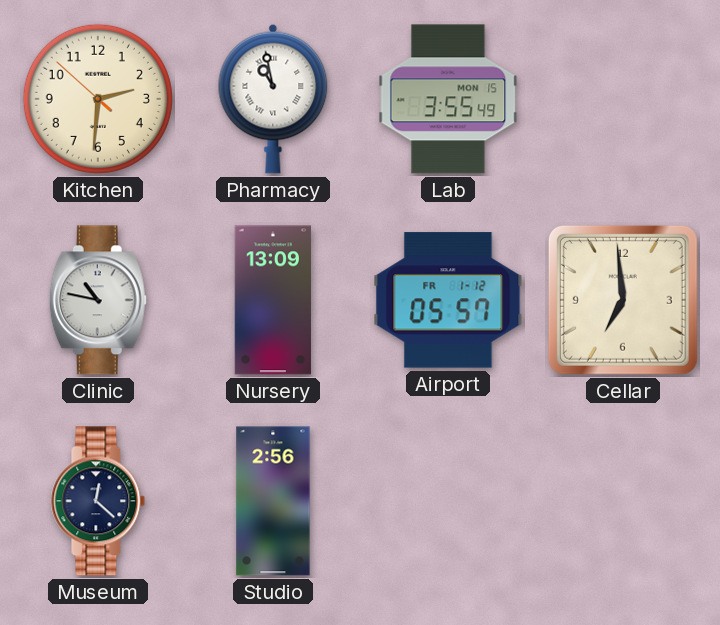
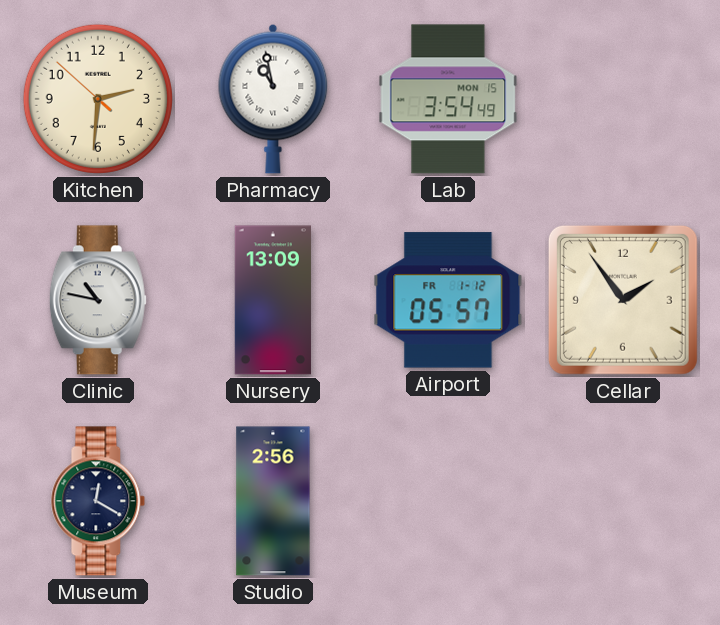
Lab: 3:55 -> 3:54
Cellar: 6:59 -> 1:54
Museum: 12:22 -> 12:20
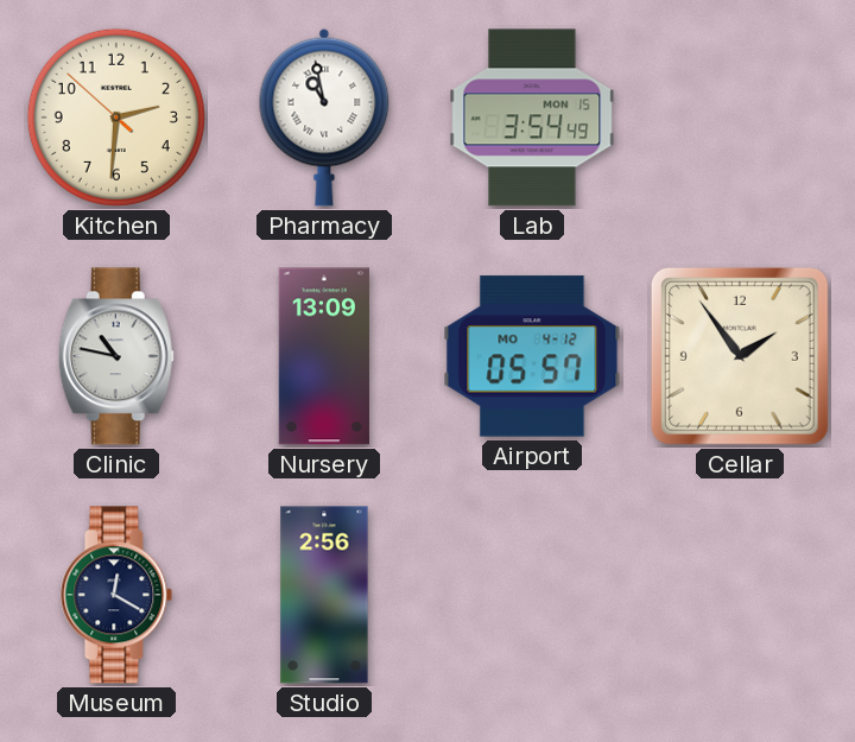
Airport date: FR 1-12 -> MO 4-12
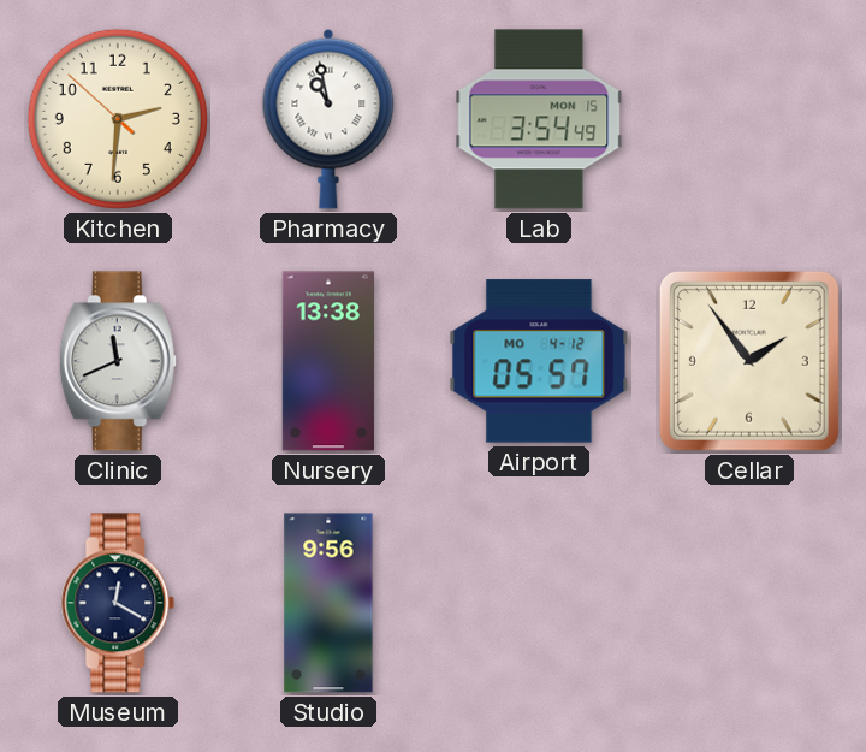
Clinic: 10:47 -> 11:41
Nursery: 13:09 -> 13:38
Studio: 2:56 -> 9:56
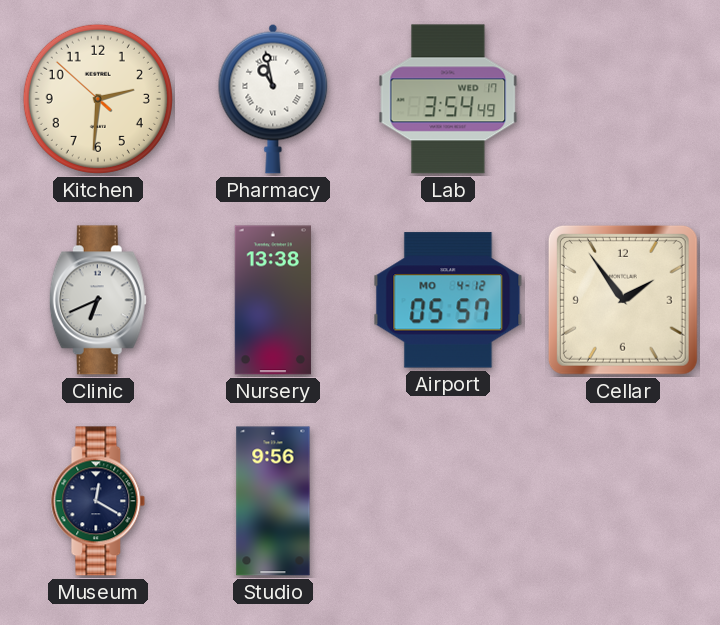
Lab date: MON 15 -> WED 17
Clinic: 11:41 -> 6:41
